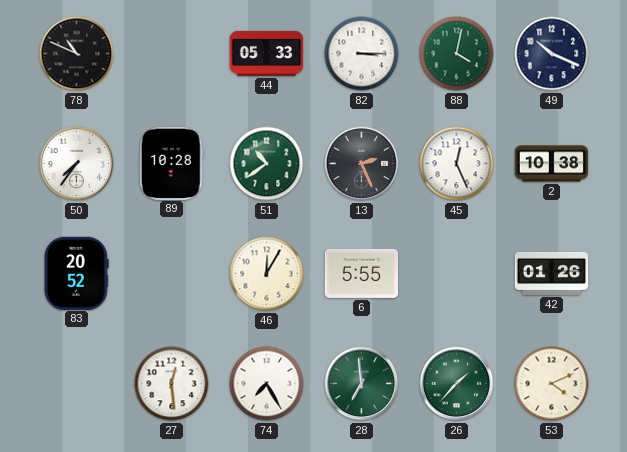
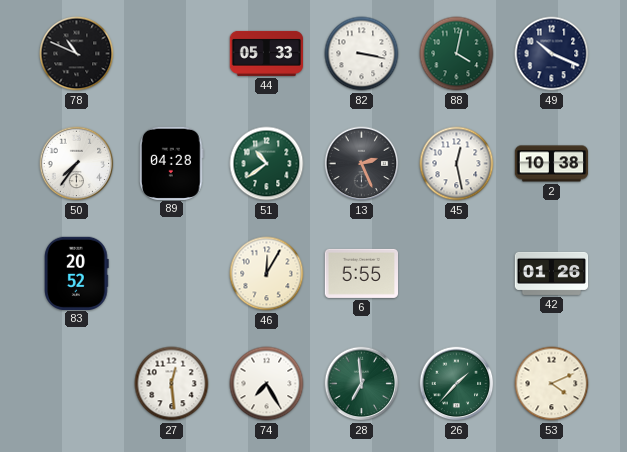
82: 3:15 -> 3:17
89: 10:28 -> 04:28
45: 12:26 -> 12:28
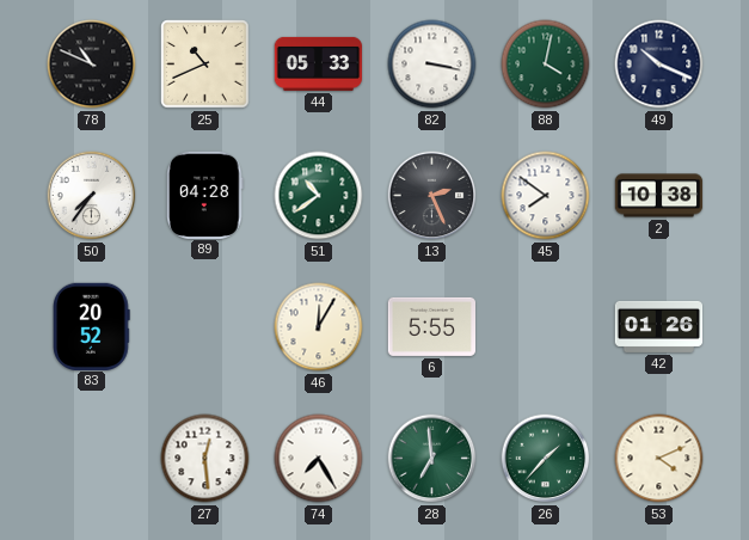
25: none -> 10:41
45: 12:28 -> 7:51
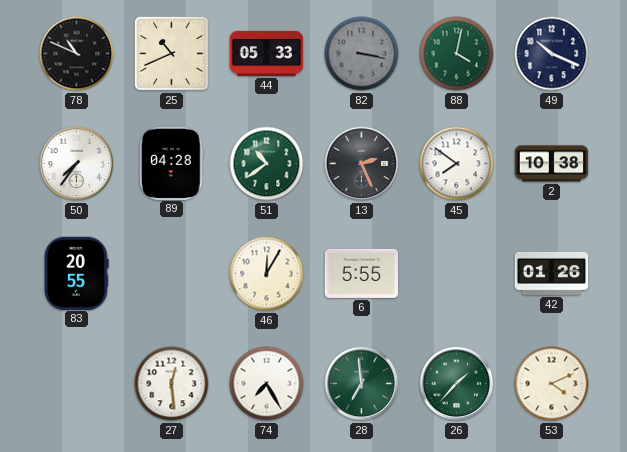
82 dial: white -> grey
83: 20:52 -> 20:55
